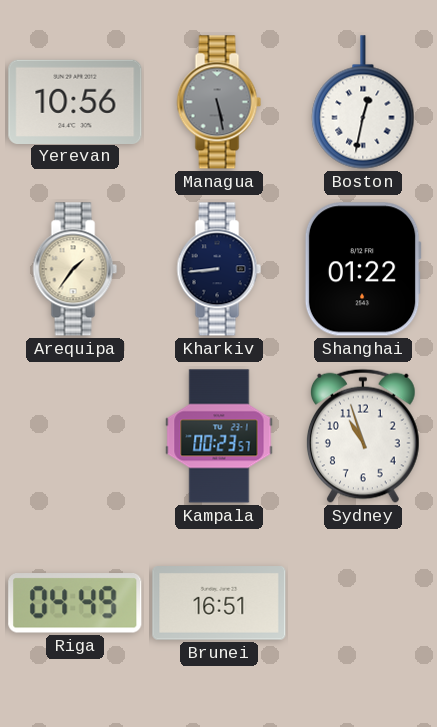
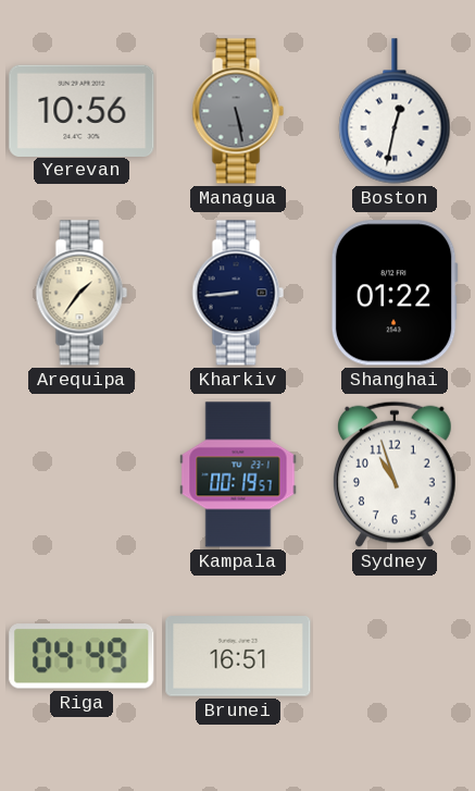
Kampala: 00:23 -> 00:19
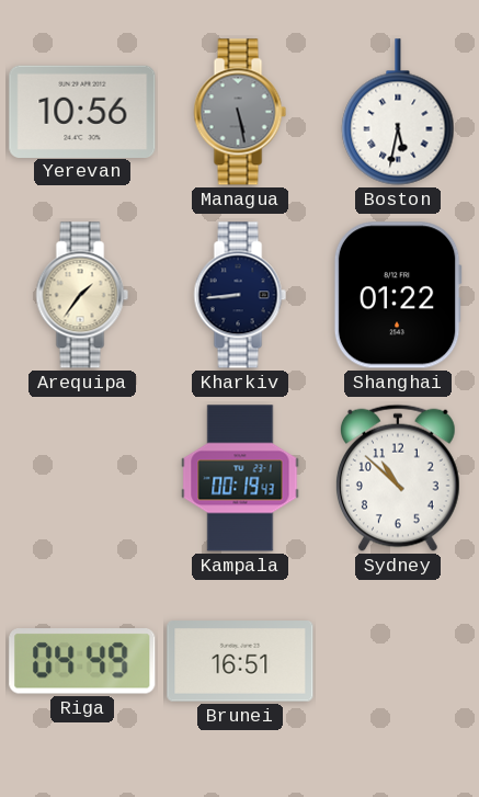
Boston: 12:32 -> 5:32
Kampala: 00:19:57 -> 00:19:43
Sydney: 10:57 -> 10:52
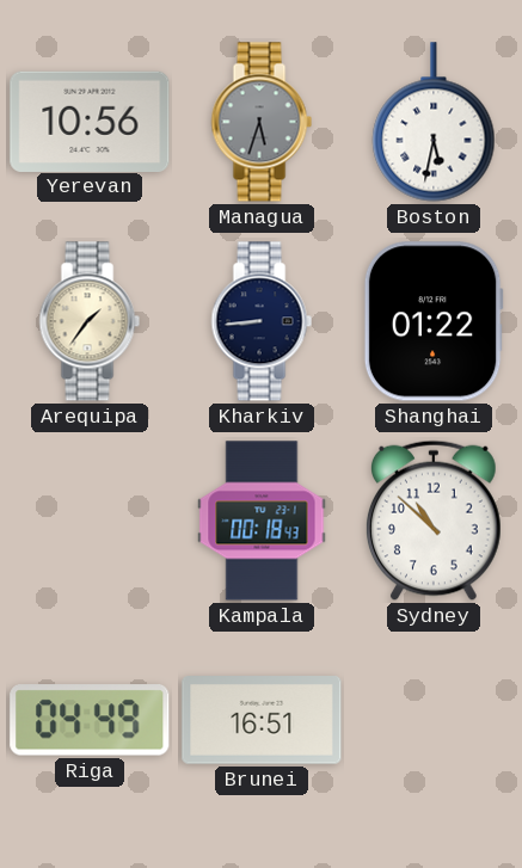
Managua: 5:28 -> 5:33
Kampala: 00:19 -> 00:18
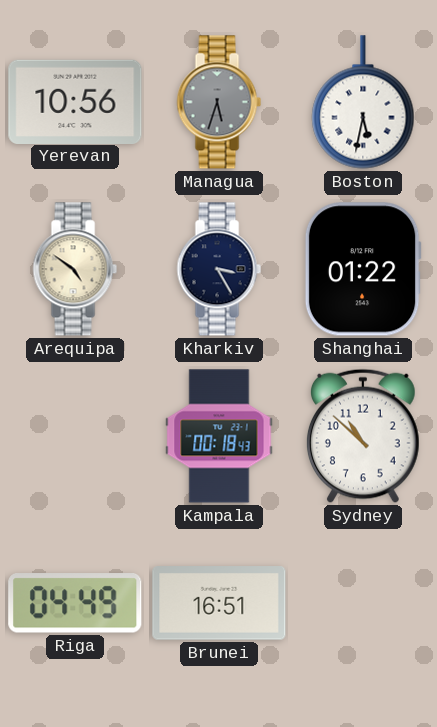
Arequipa: 1:36 -> 4:51
Kharkiv: 8:44 -> 3:25
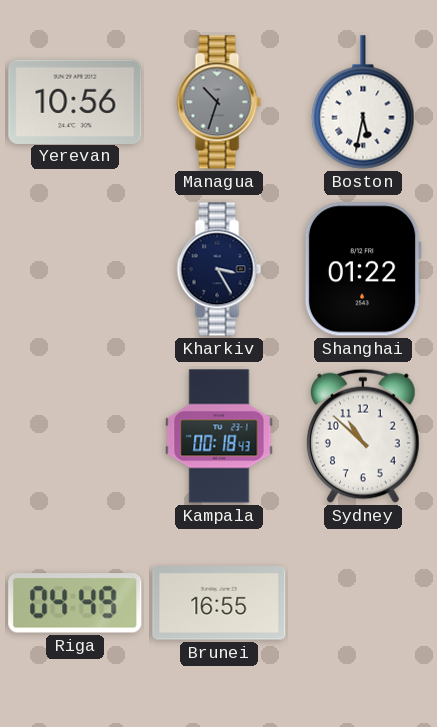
Managua: 5:33 -> 10:33
Arequipa: 4:51 -> none
Brunei: 16:51 -> 16:55
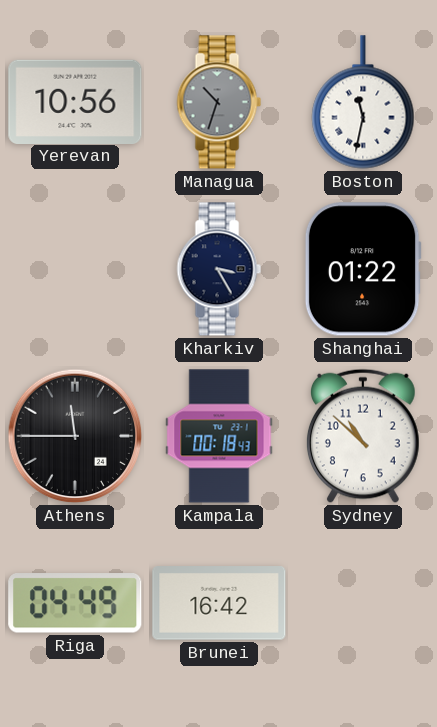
Boston: 5:32 -> 11:32
Athens: none -> 11:45
Brunei: 16:55 -> 16:42
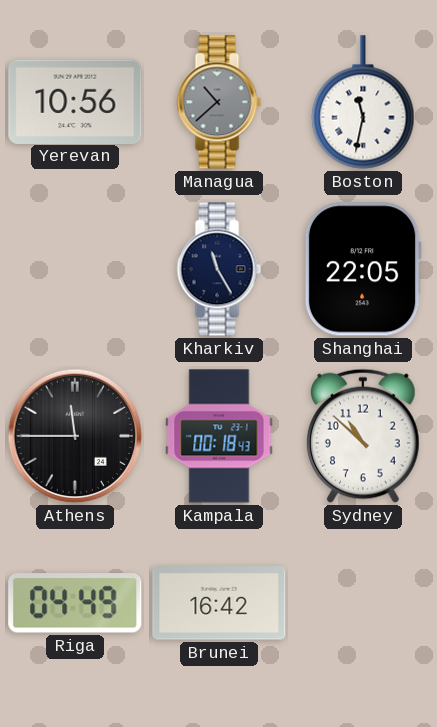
Managua: 10:33 -> 10:38
Kharkiv: 3:25 -> 11:25
Shanghai: 01:22 -> 22:05
